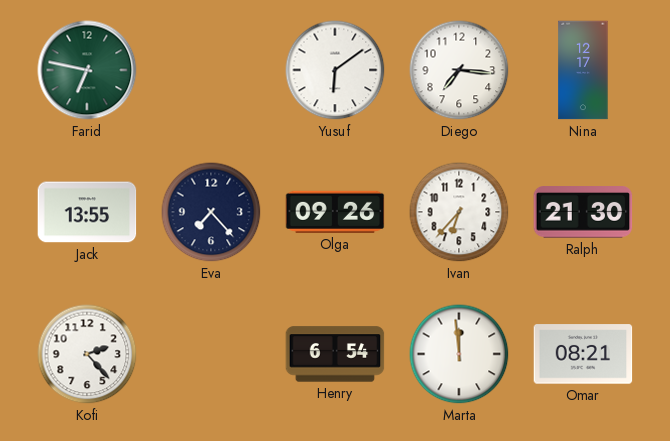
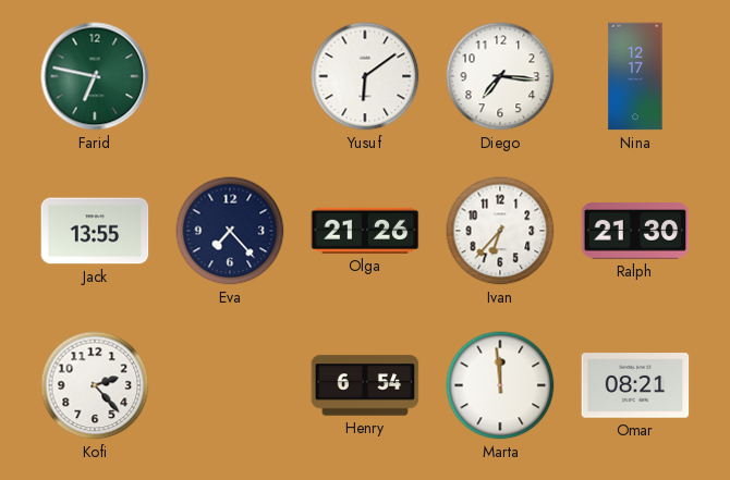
Olga: 09:26 -> 21:26
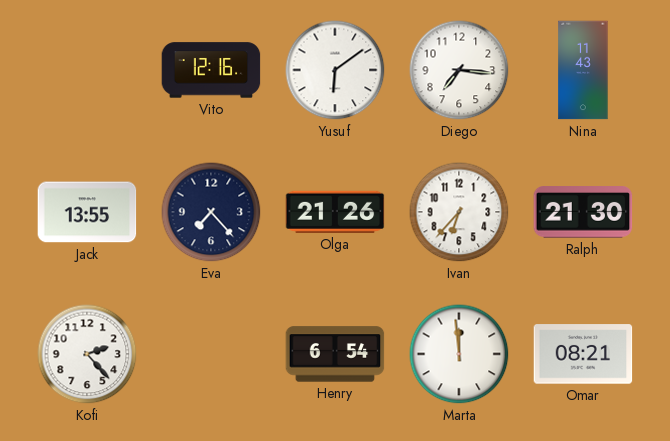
Farid: 6:47 -> none
Vito: none -> 12:16
Nina: 12:17 -> 11:43
